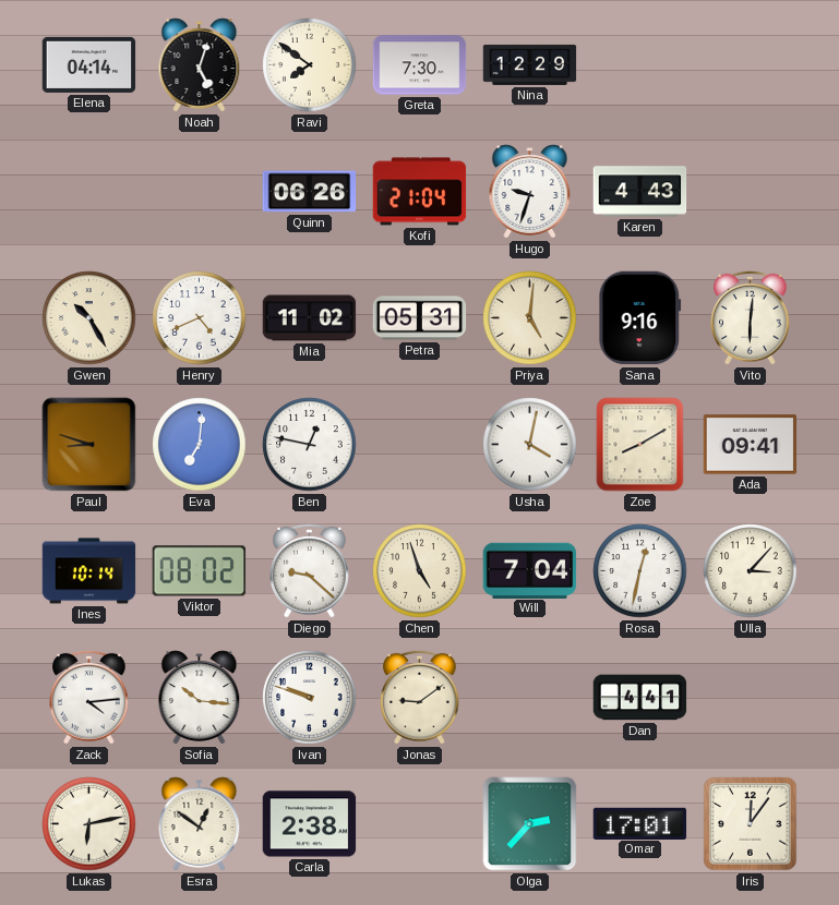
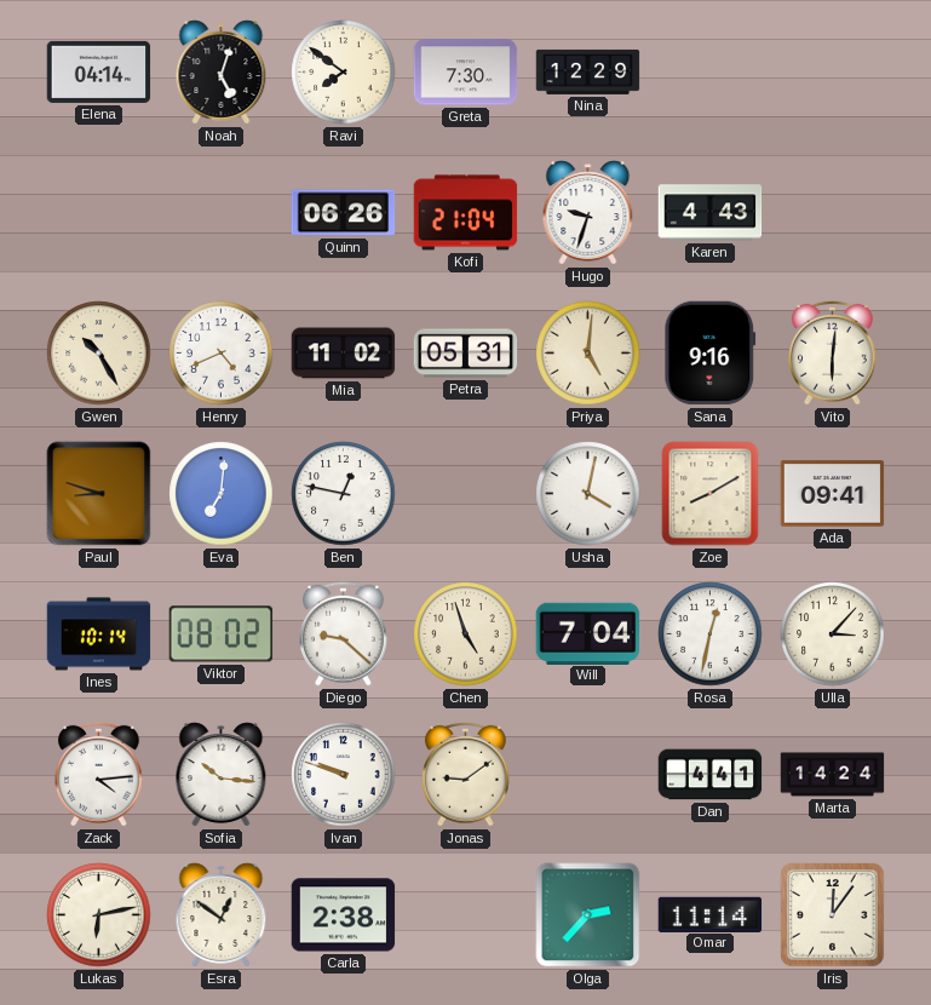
Marta: none -> 14:24
Omar: 17:01 -> 11:14
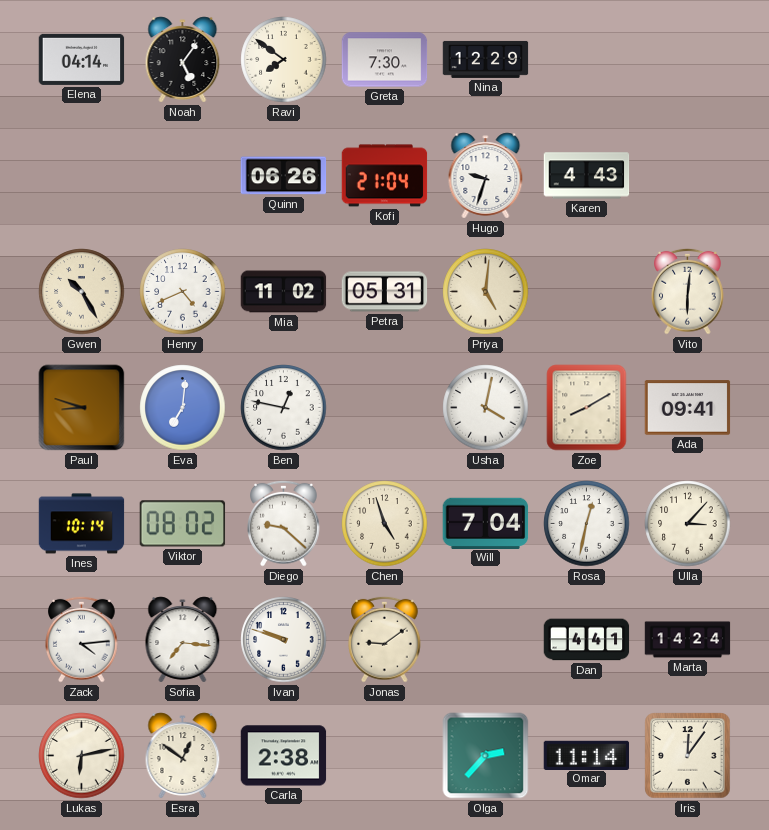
Noah: 5:03 -> 5:06
Sana: 9:16 -> none
Sofia: 10:16 -> 7:16
